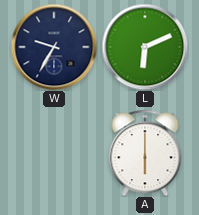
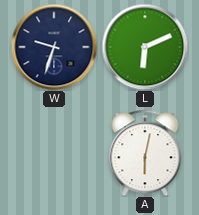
W: 9:35 -> 9:33
A: 6:00 -> 6:02
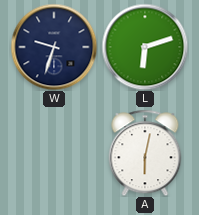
L: 6:11 -> 6:12
